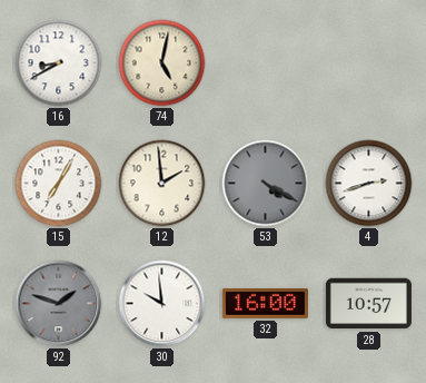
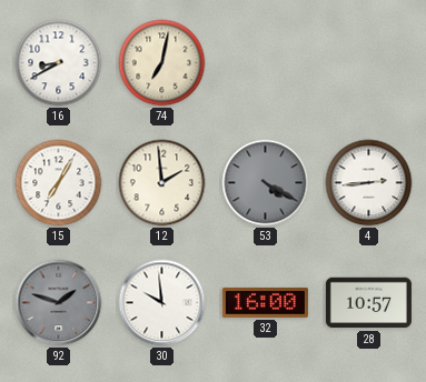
74: 5:02 -> 7:02
4: 2:42 -> 2:44
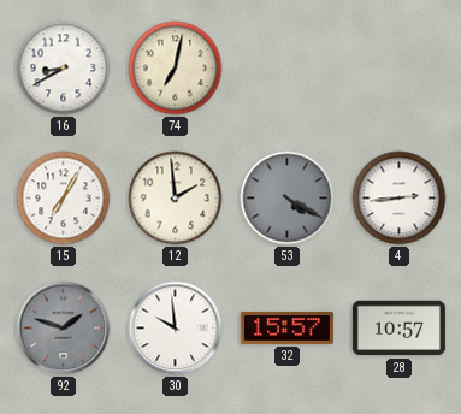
32: 16:00 -> 15:57
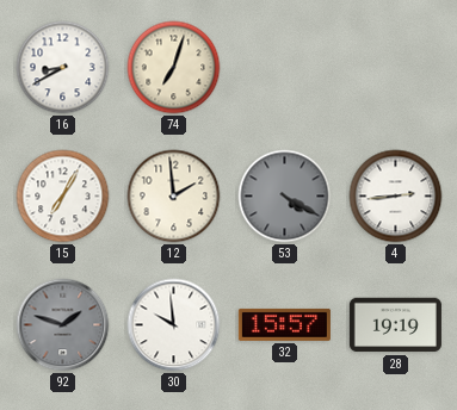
74: 7:02 -> 7:03
28: 10:57 -> 19:19
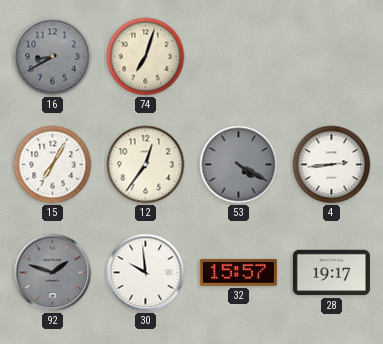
16 dial: white -> grey
12: 1:59 -> 12:36
28: 19:19 -> 19:17
